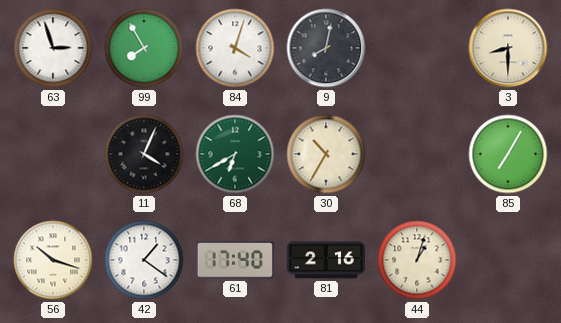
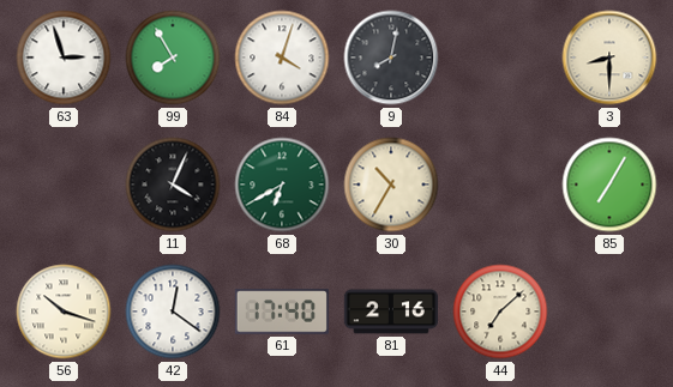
42: 1:21 -> 12:21
44: 1:03 -> 7:08
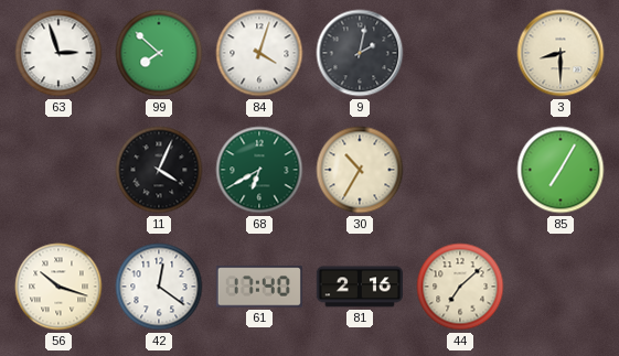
99: 7:55 -> 7:52
9: 8:02 -> 2:02
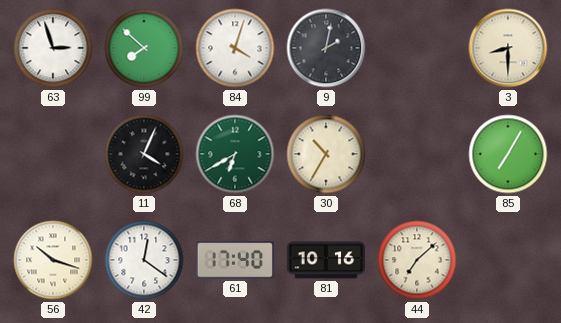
81: 2:16 -> 10:16
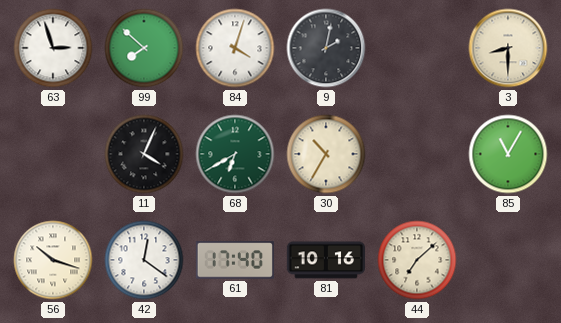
85: 7:05 -> 11:05
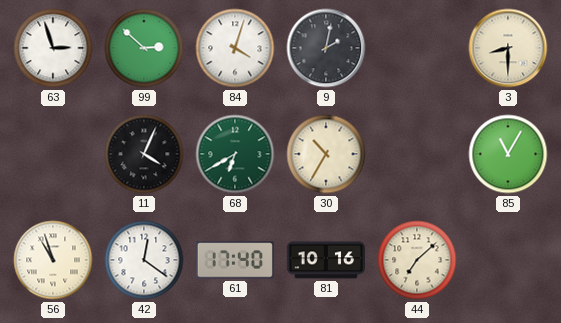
99: 7:52 -> 2:52
56: 10:18 -> 10:57
